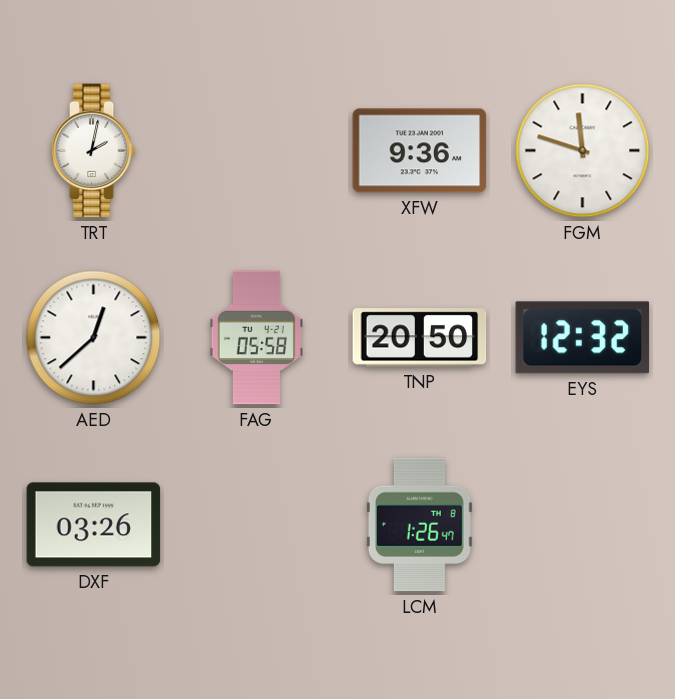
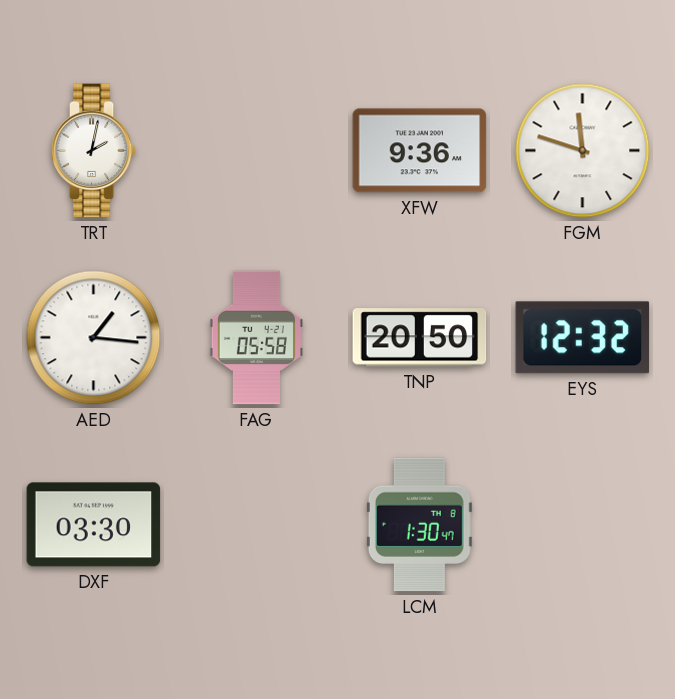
AED: 12:38 -> 1:16
DXF: 03:26 -> 03:30
LCM: 1:26 -> 1:30
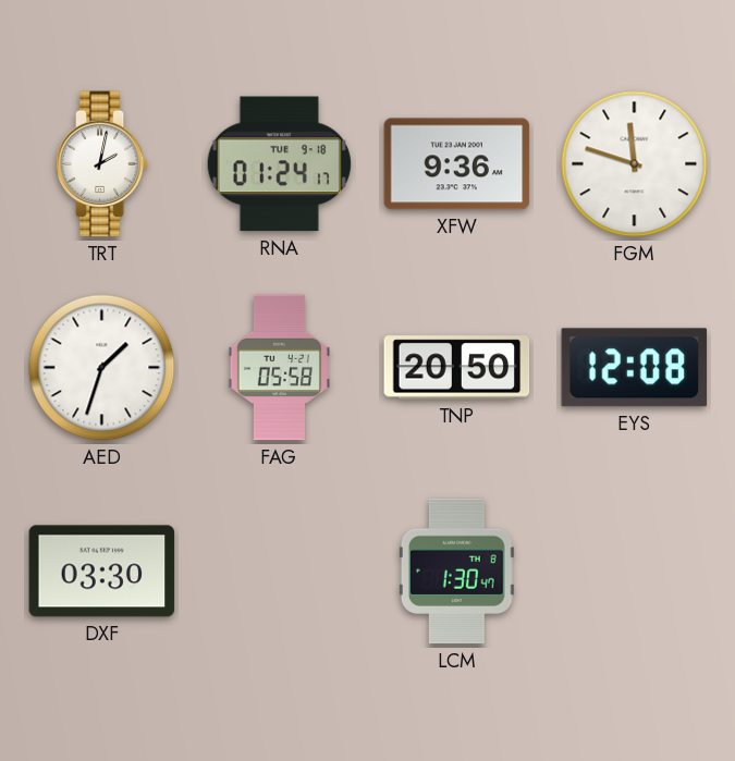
RNA: none -> 01:24
AED: 1:16 -> 1:33
EYS: 12:32 -> 12:08
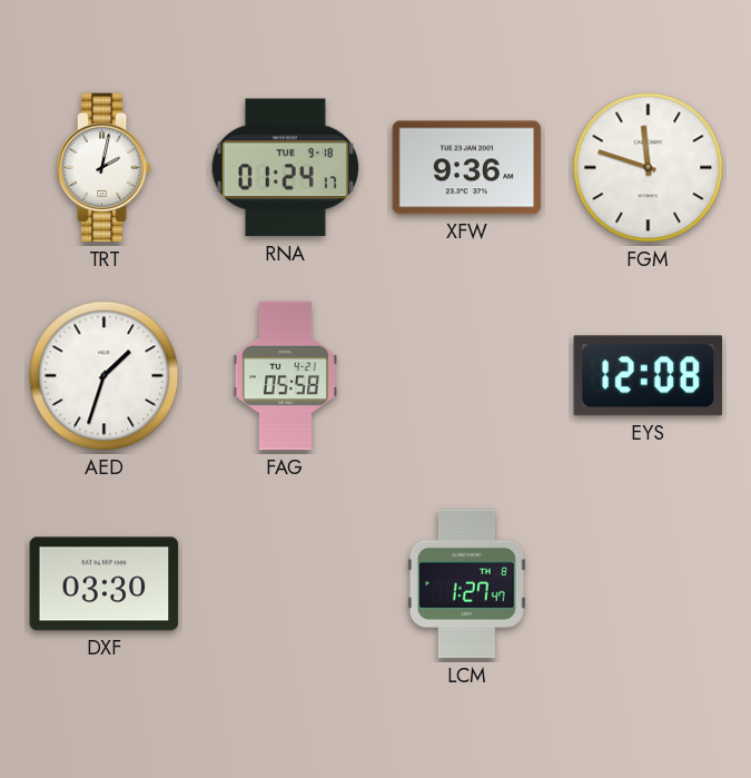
TNP: 20:50 -> none
LCM: 1:30 -> 1:27
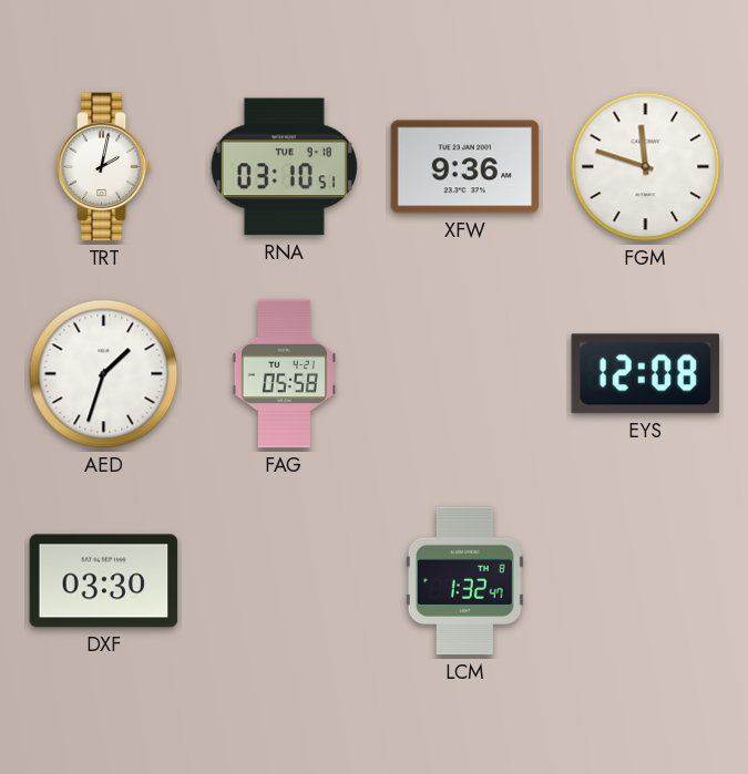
RNA: 01:24 -> 03:10
LCM: 1:27 -> 1:32
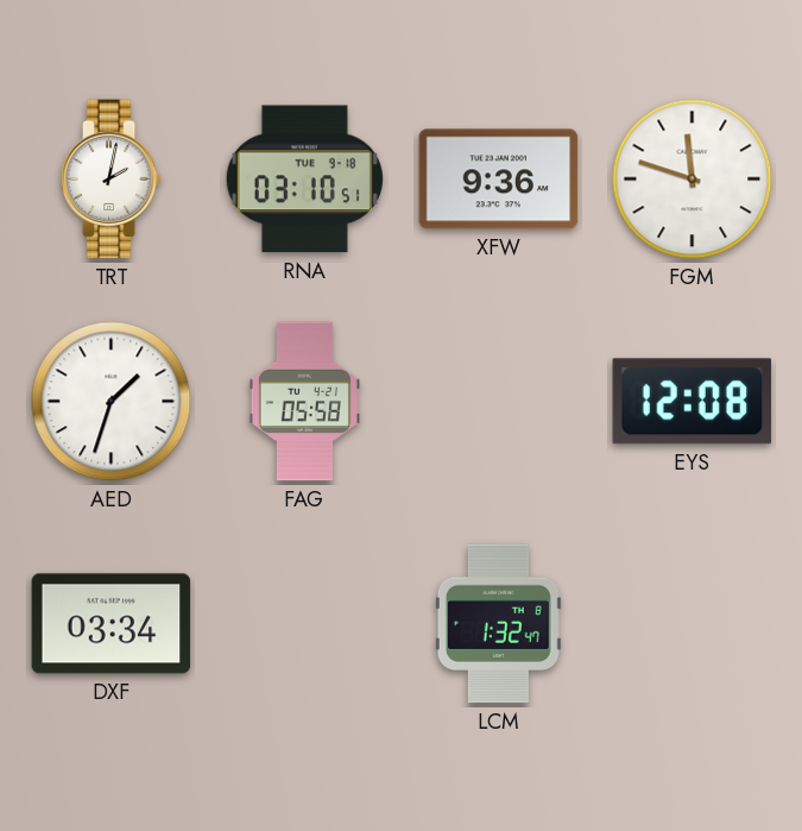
DXF: 03:30 -> 03:34
